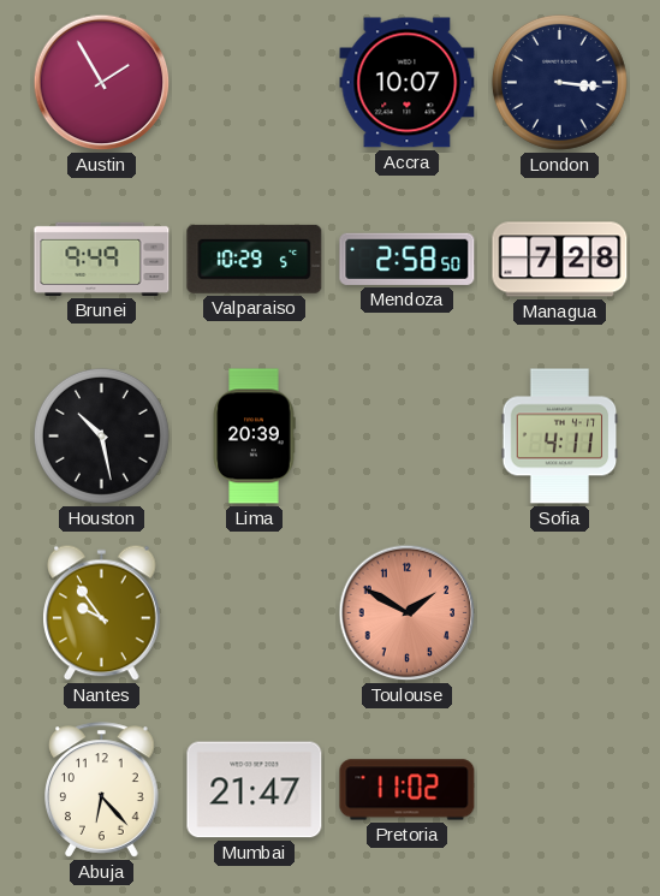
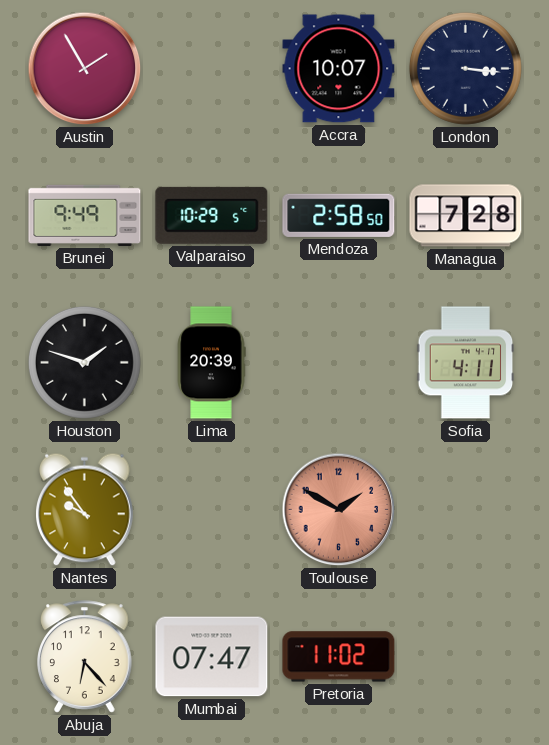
Houston: 10:28 -> 1:48
Mumbai: 21:47 -> 07:47
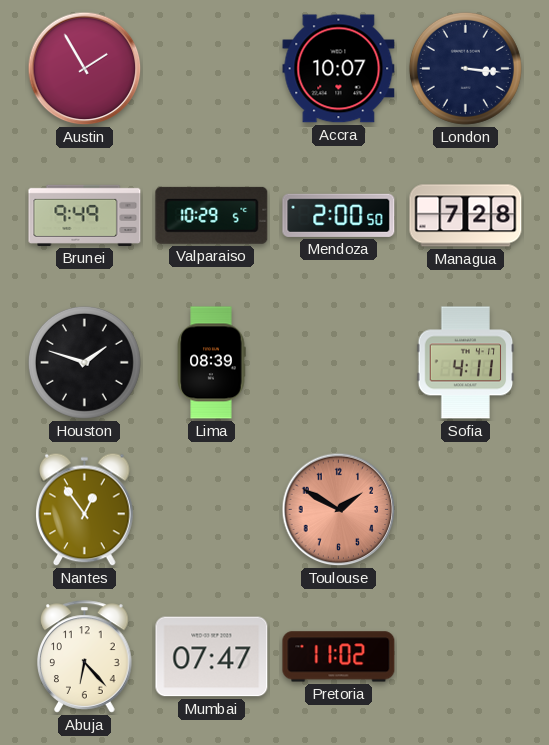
Mendoza: 2:58 -> 2:00
Lima: 20:39 -> 08:39
Nantes: 9:54 -> 12:54
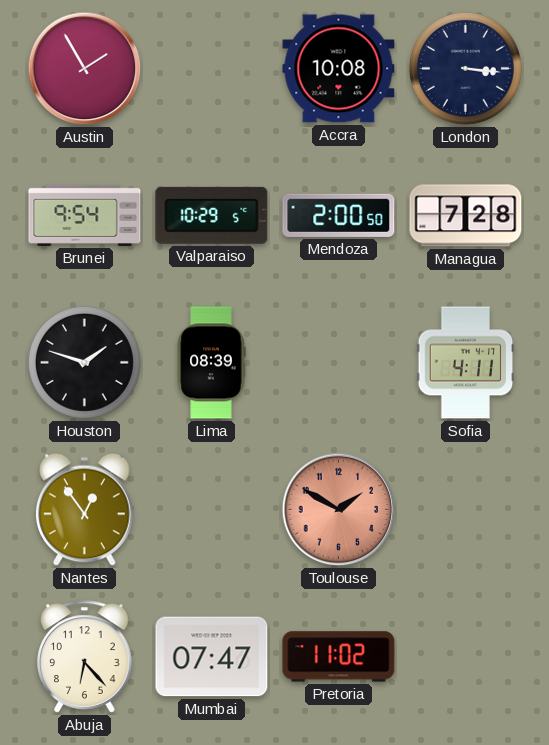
Accra: 10:07 -> 10:08
Brunei: 9:49 -> 9:54
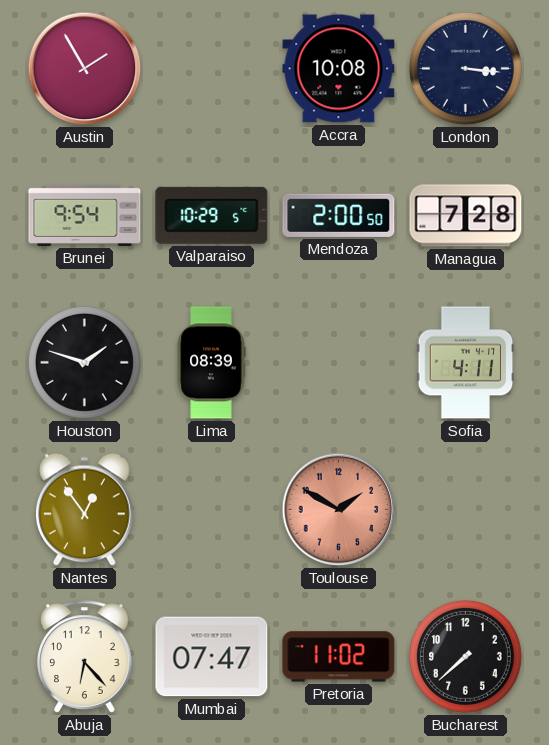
Bucharest: none -> 7:38
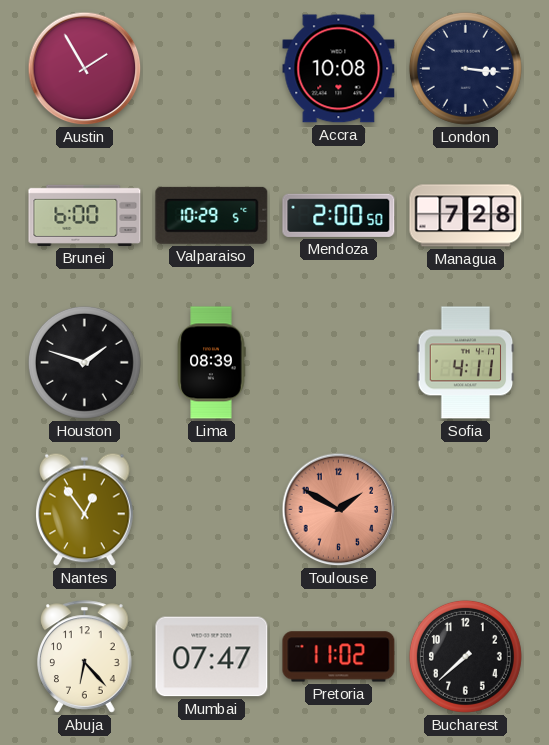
Brunei: 9:54 -> 6:00
